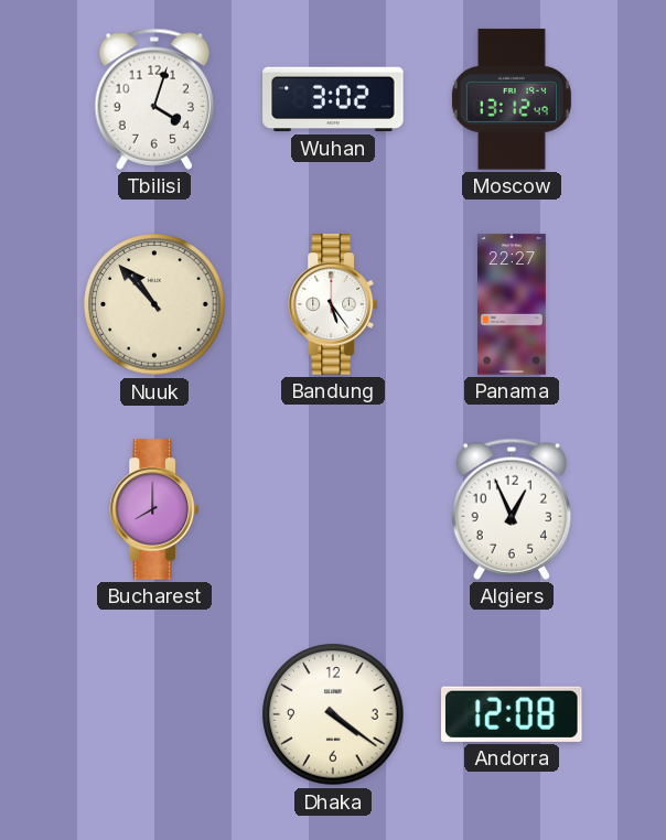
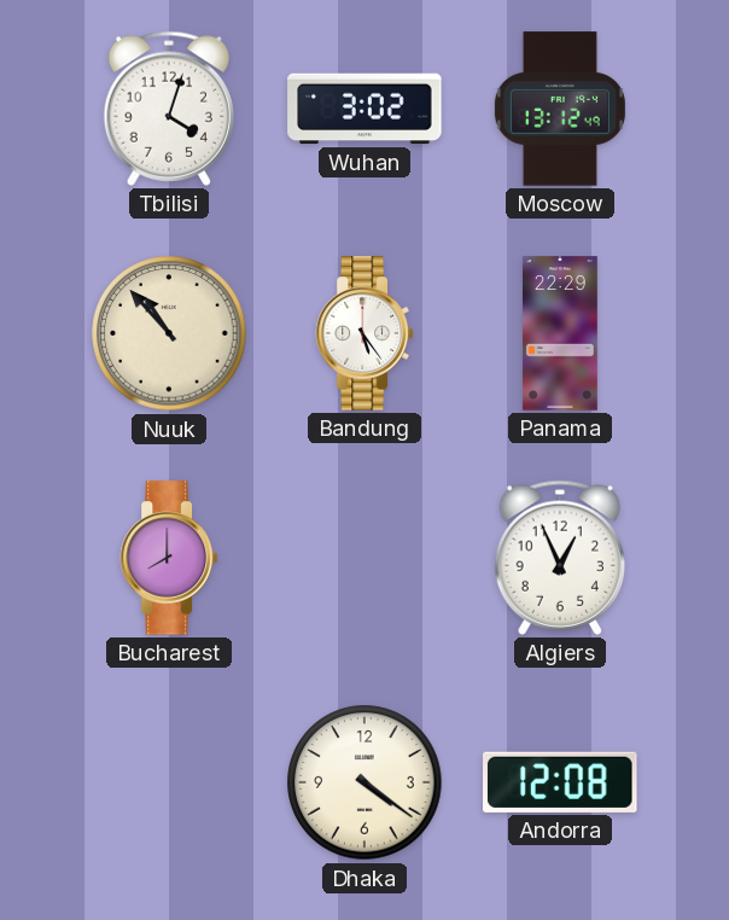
Panama: 22:27 -> 22:29
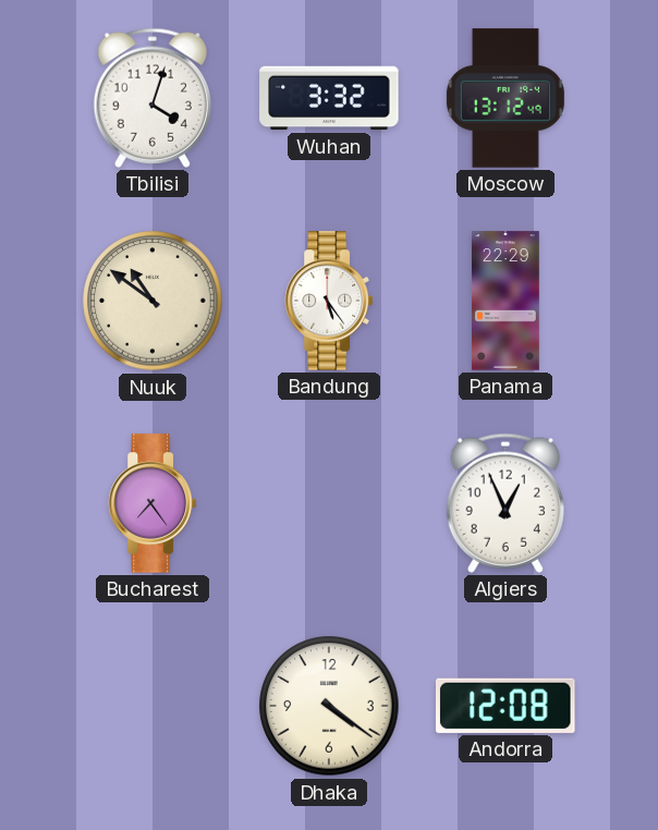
Wuhan: 3:02 -> 3:32
Nuuk: 10:53 -> 10:51
Bucharest: 8:00 -> 7:24
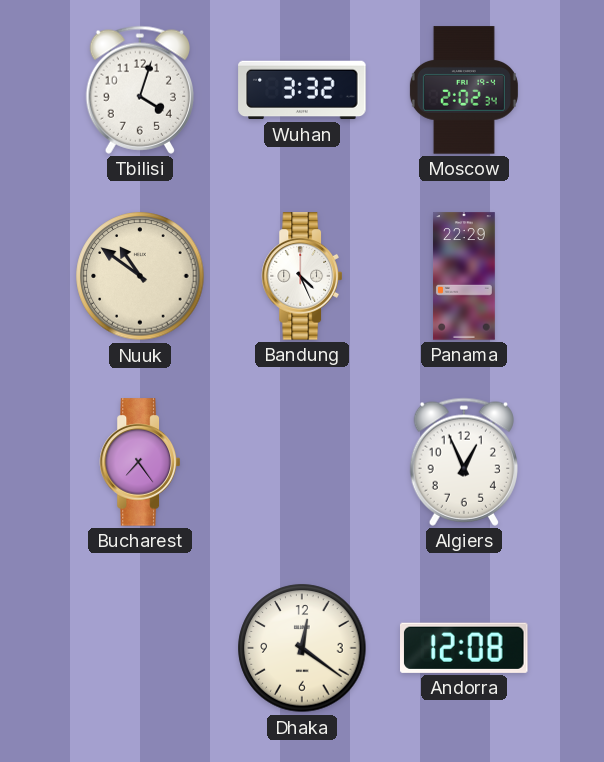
Moscow: 13:12 -> 2:02
Bandung: 5:24 -> 4:26
Dhaka: 4:21 -> 12:21
